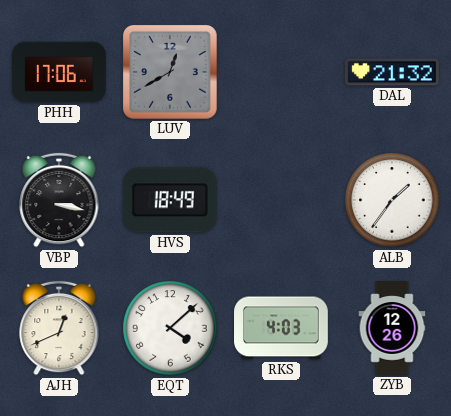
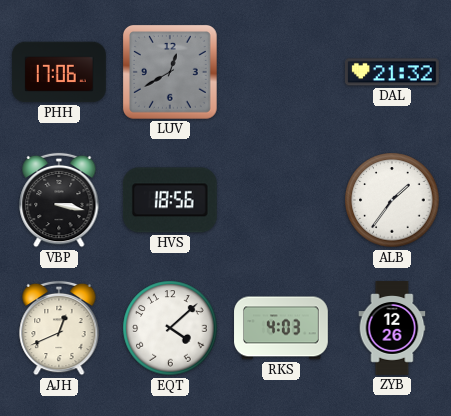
HVS: 18:49 -> 18:56
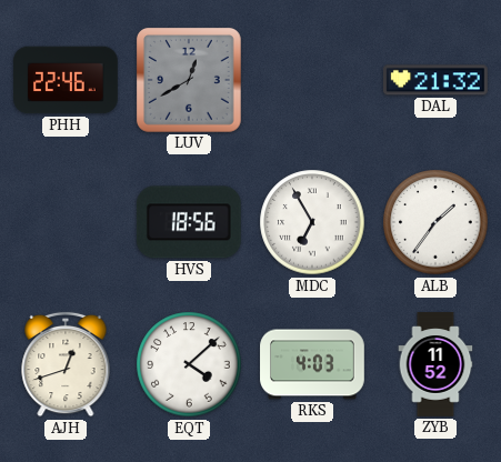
PHH: 17:06 -> 22:46
VBP: 3:17 -> none
MDC: none -> 6:55
AJH: 12:41 -> 12:42
ZYB: 12:26 -> 11:52
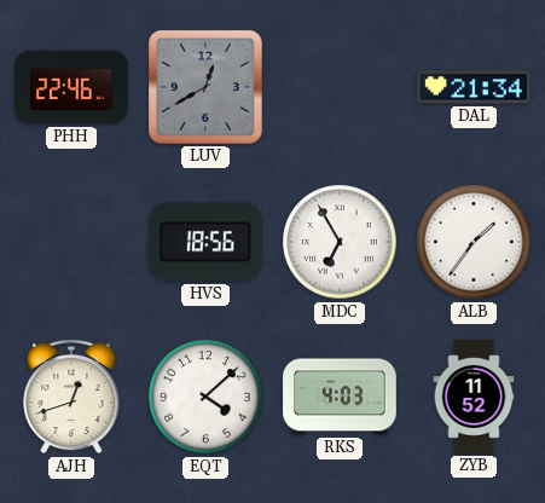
DAL: 21:32 -> 21:34
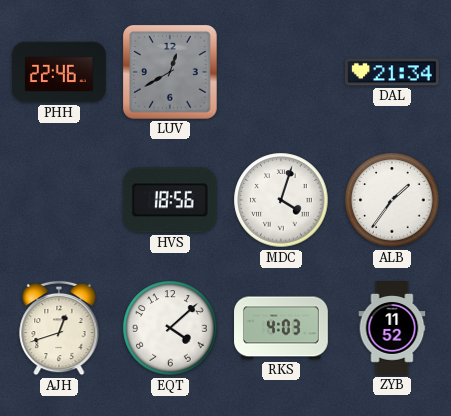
MDC: 6:55 -> 4:03
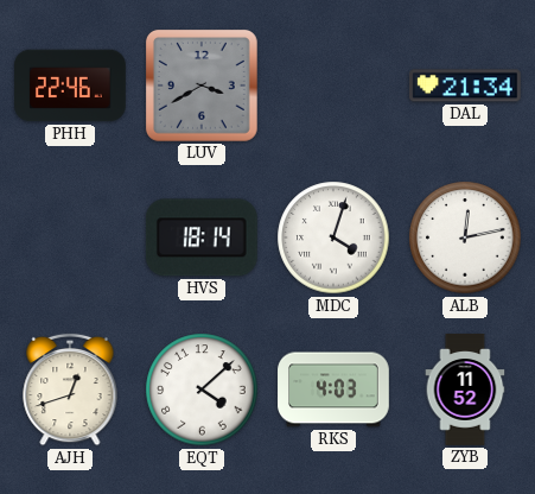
LUV: 12:40 -> 3:40
HVS: 18:56 -> 18:14
ALB: 1:36 -> 12:13
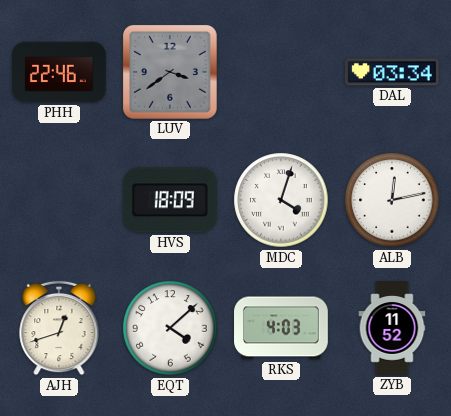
LUV: 3:40 -> 3:39
DAL: 21:34 -> 03:34
HVS: 18:14 -> 18:09
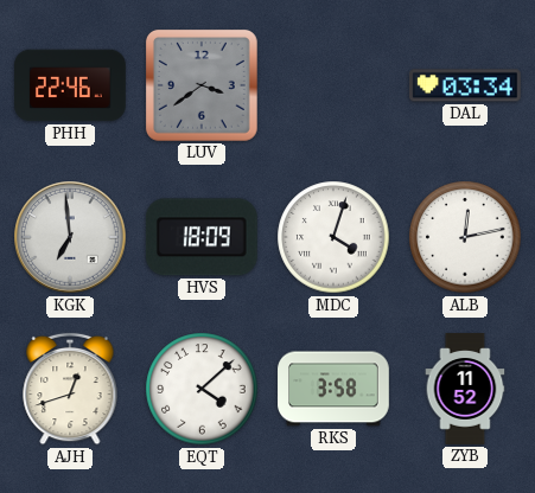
KGK: none -> 6:59
RKS: 4:03 -> 3:58
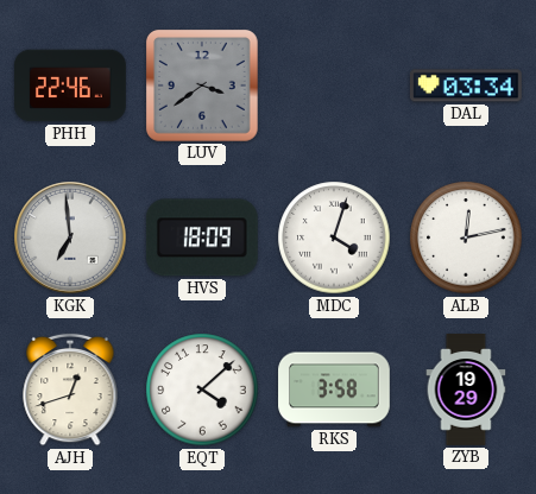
ZYB: 11:52 -> 19:29
